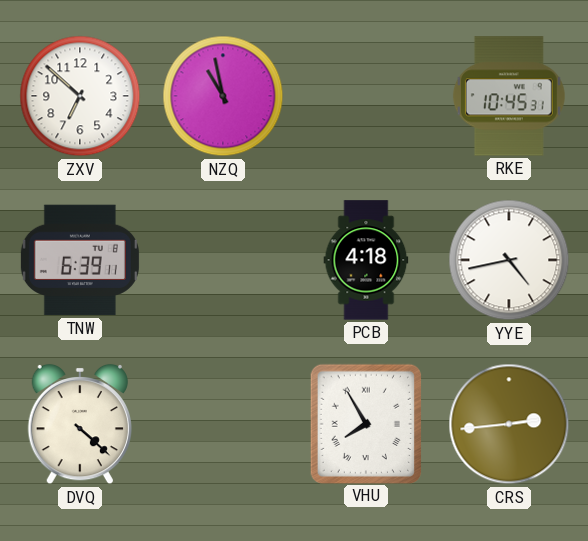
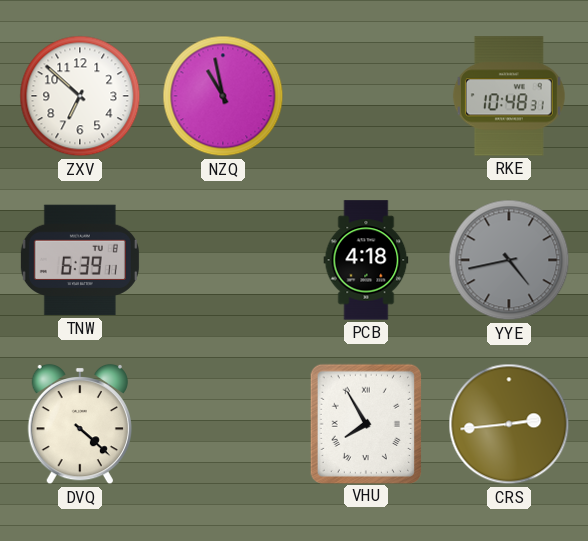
RKE: 10:45 -> 10:48
YYE dial: white -> grey
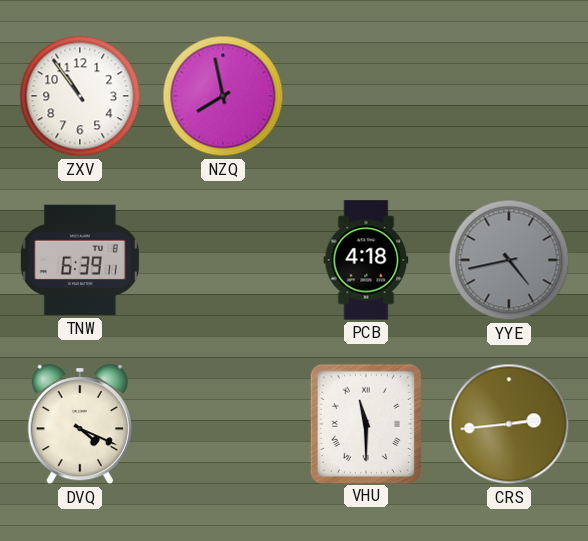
ZXV: 6:52 -> 10:54
NZQ: 10:58 -> 7:58
RKE: 10:48 -> none
DVQ: 4:22 -> 4:19
VHU: 7:55 -> 11:30
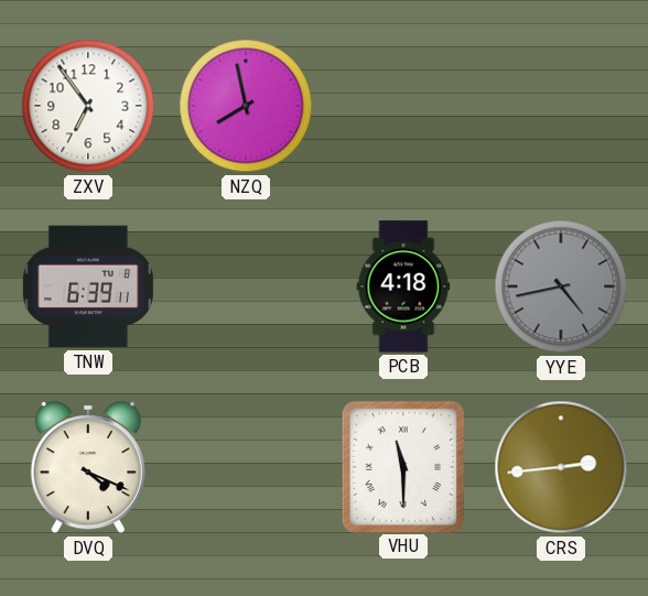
ZXV: 10:54 -> 6:54
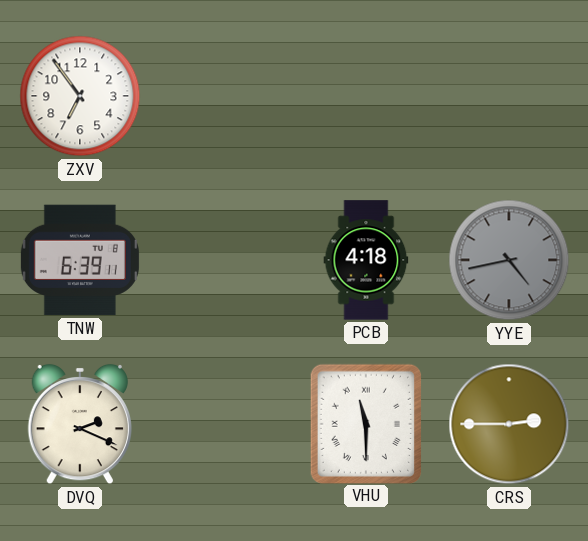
NZQ: 7:58 -> none
DVQ: 4:19 -> 2:19
CRS: 2:44 -> 2:45
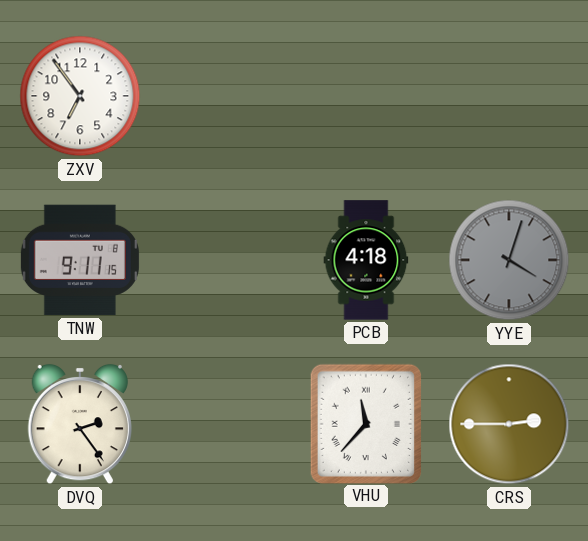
TNW: 6:39 -> 9:11
YYE: 4:43 -> 4:03
DVQ: 2:19 -> 2:24
VHU: 11:30 -> 11:37
